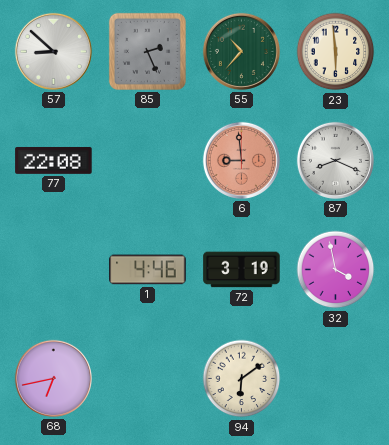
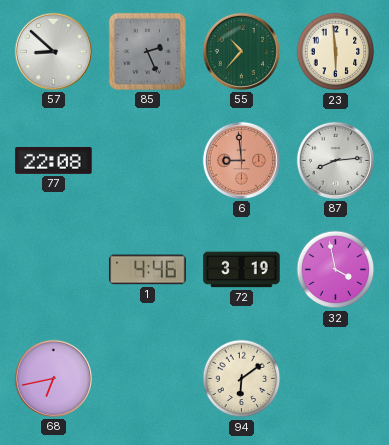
87: 8:19 -> 8:14
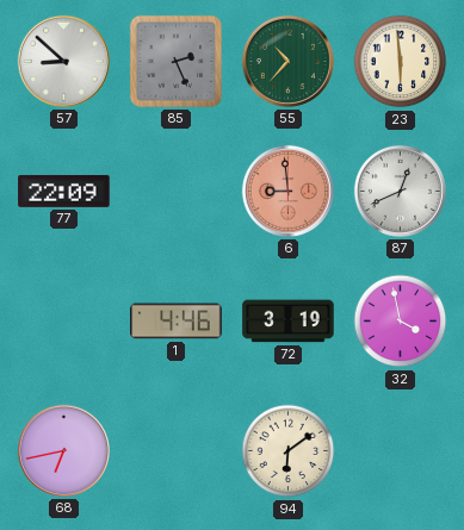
77: 22:08 -> 22:09
87: 8:14 -> 12:41
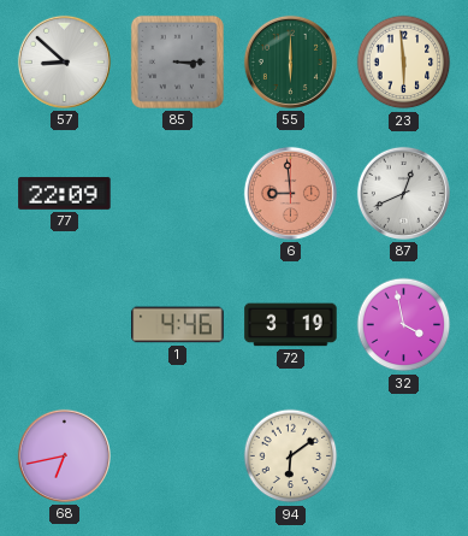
85: 2:26 -> 3:15
55: 10:37 -> 6:00
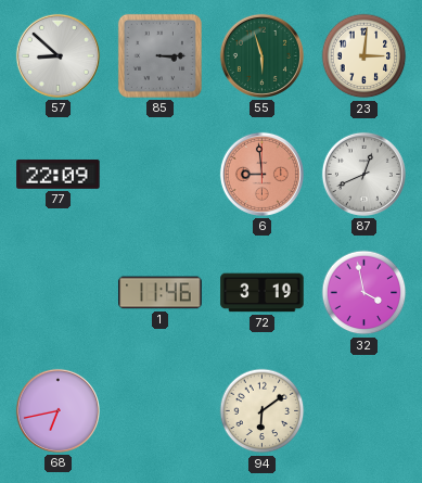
55: 6:00 -> 5:57
23: 5:59 -> 3:01
1: 4:46 -> 11:46
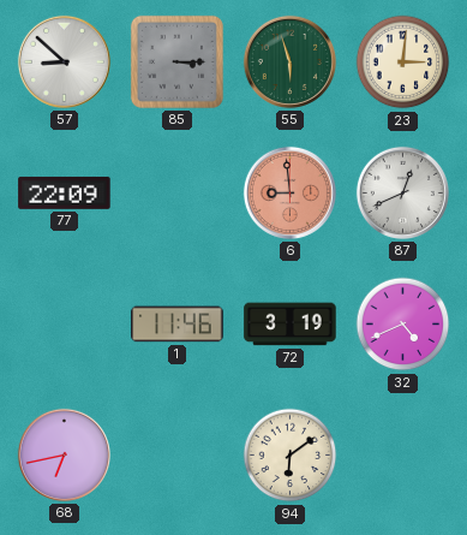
32: 3:58 -> 4:41
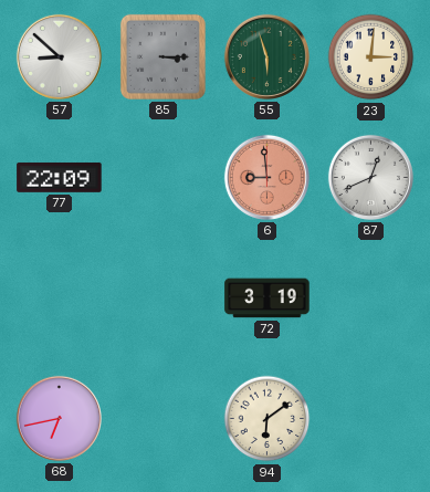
1: 11:46 -> none
32: 4:41 -> none
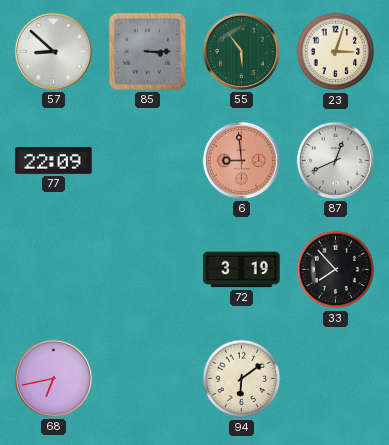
55: 5:57 -> 5:54
23: 3:01 -> 3:03
33: none -> 7:53
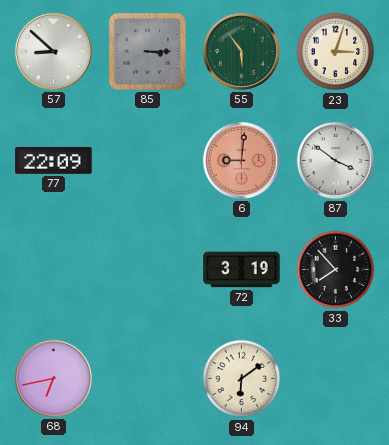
6: 8:59 -> 9:01
87: 12:41 -> 3:51
